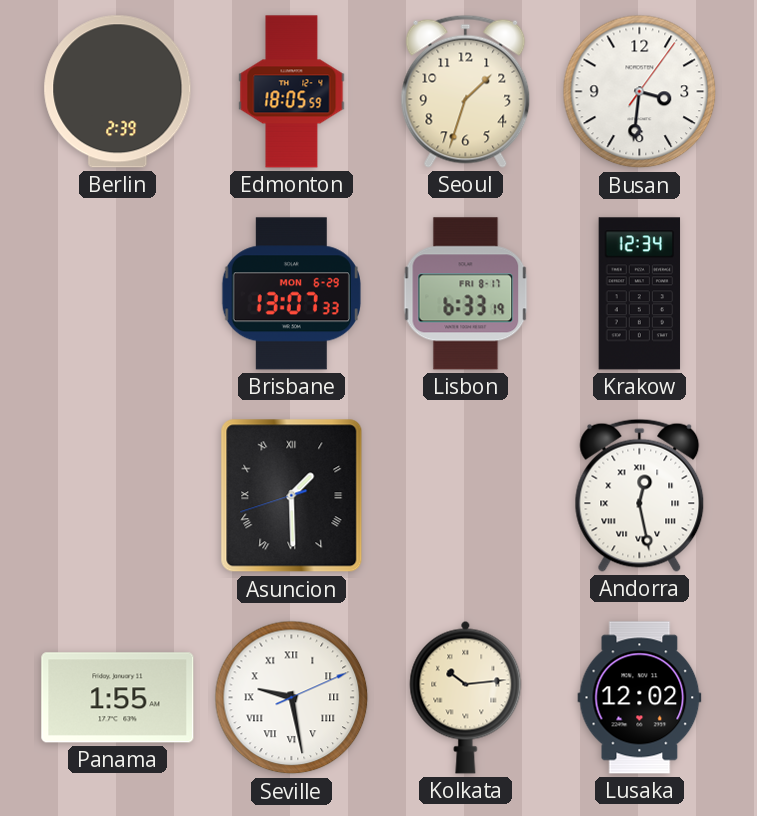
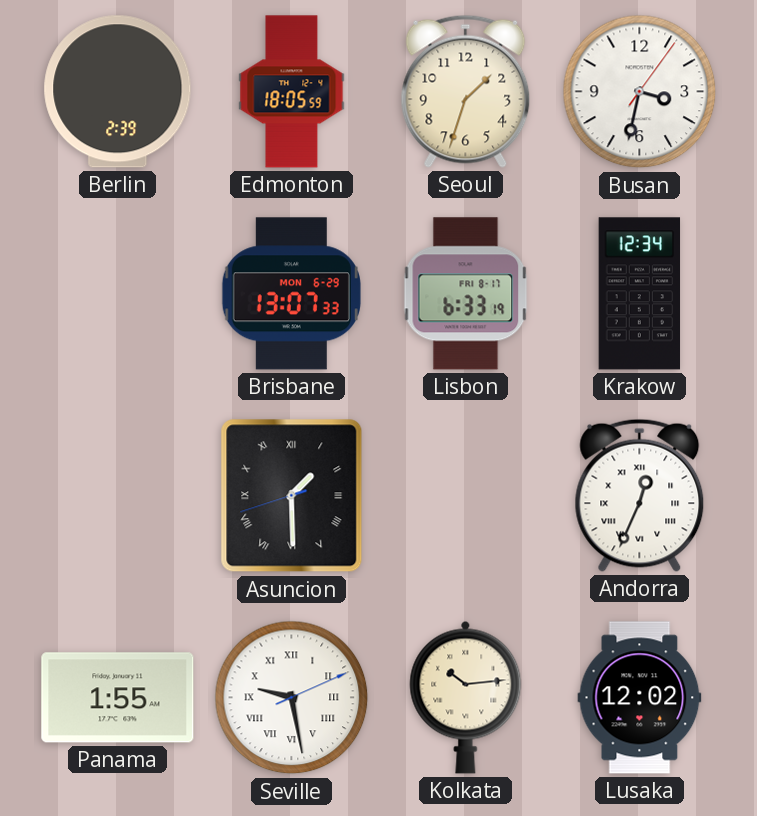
Busan: 3:31 -> 3:32
Andorra: 12:28 -> 12:34
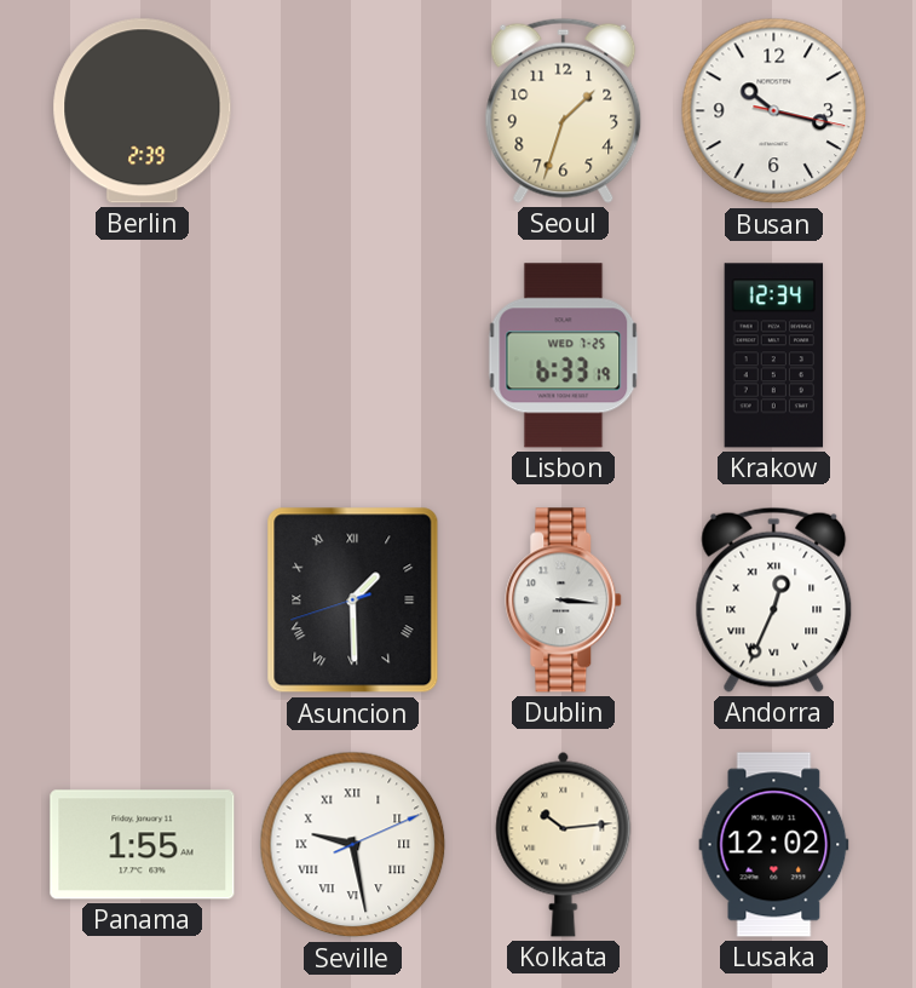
Edmonton: 18:05 -> none
Busan: 3:32 -> 10:17
Brisbane: 13:07 -> none
Lisbon date: FRI 8-17 -> WED 7-25
Dublin: none -> 3:16
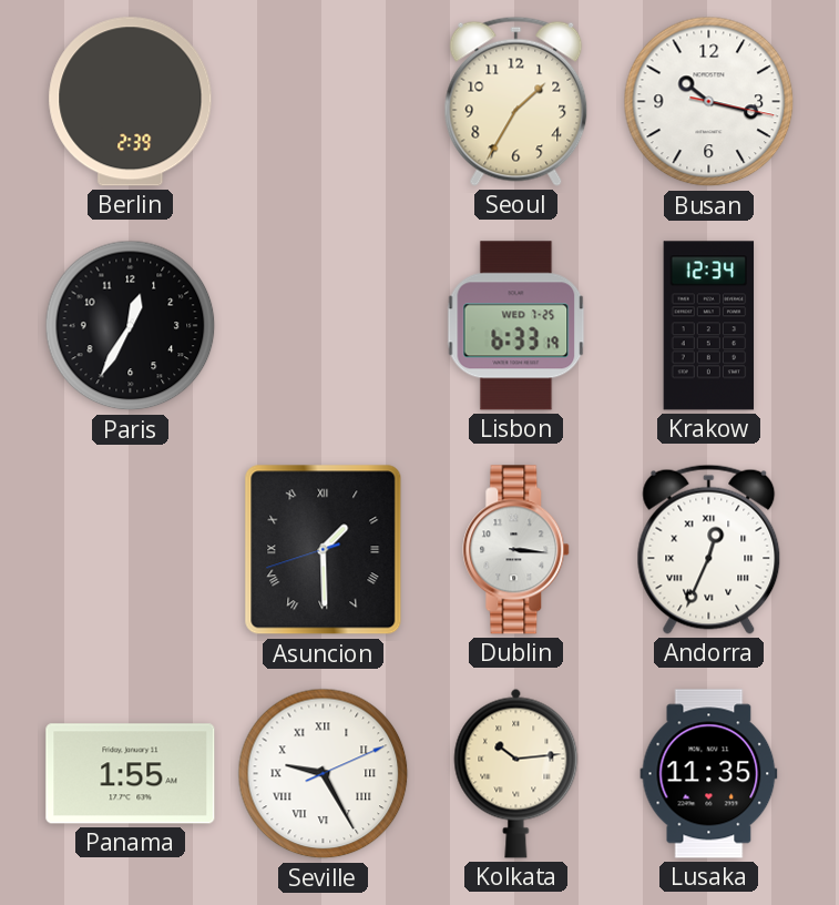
Seoul: 1:33 -> 1:35
Paris: none -> 12:35
Seville: 9:28 -> 9:25
Lusaka: 12:02 -> 11:35
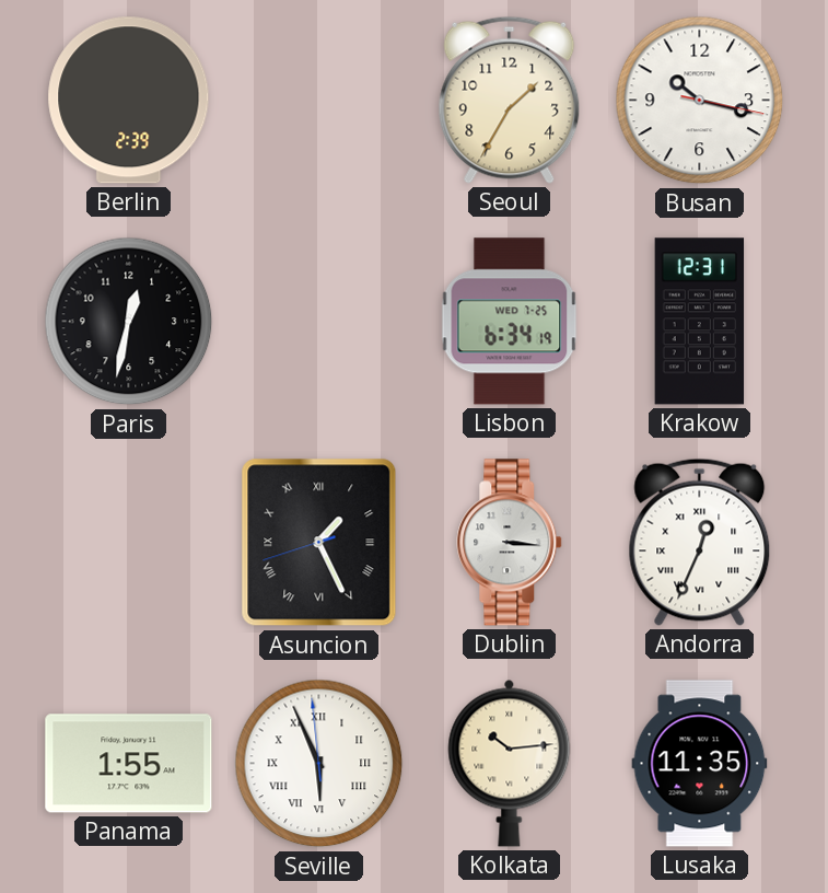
Paris: 12:35 -> 12:32
Lisbon: 6:33 -> 6:34
Krakow: 12:34 -> 12:31
Asuncion: 1:29 -> 1:25
Seville: 9:25 -> 5:55
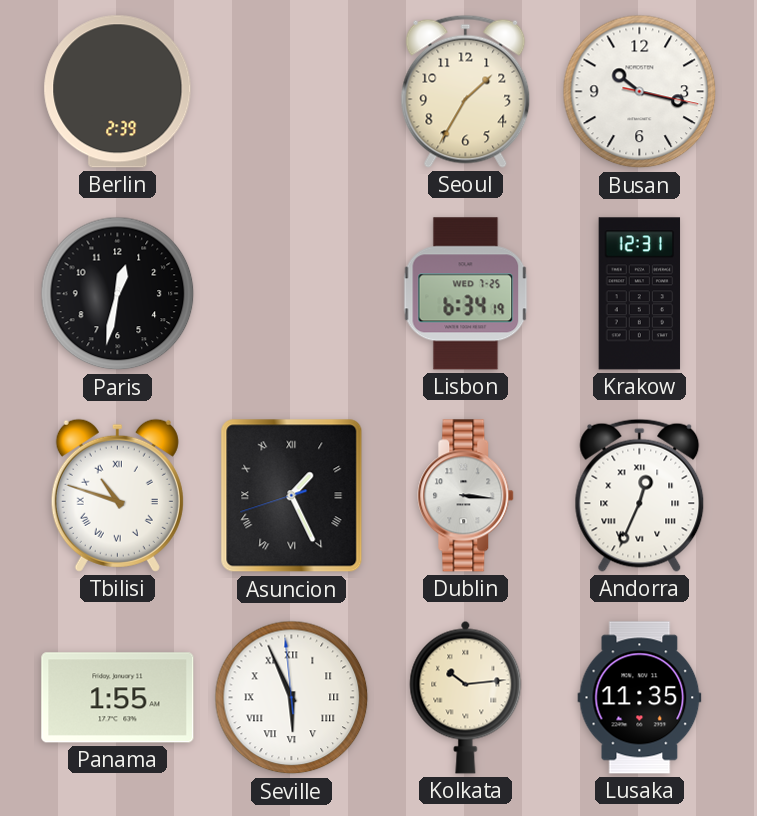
Tbilisi: none -> 10:48
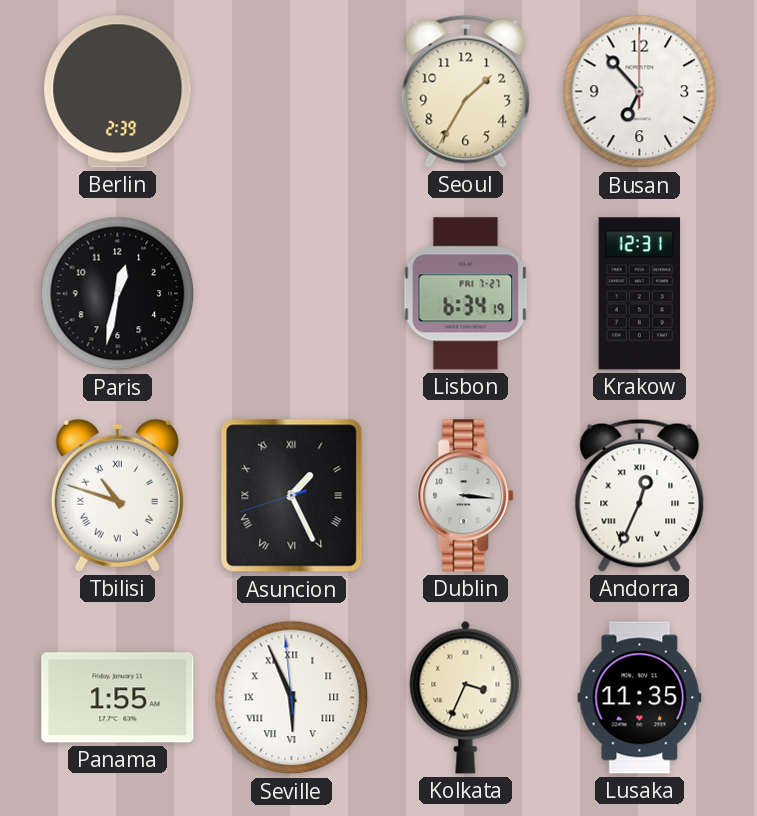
Busan: 10:17 -> 6:53
Lisbon date: WED 7-25 -> FRI 7-27
Kolkata: 10:14 -> 3:34
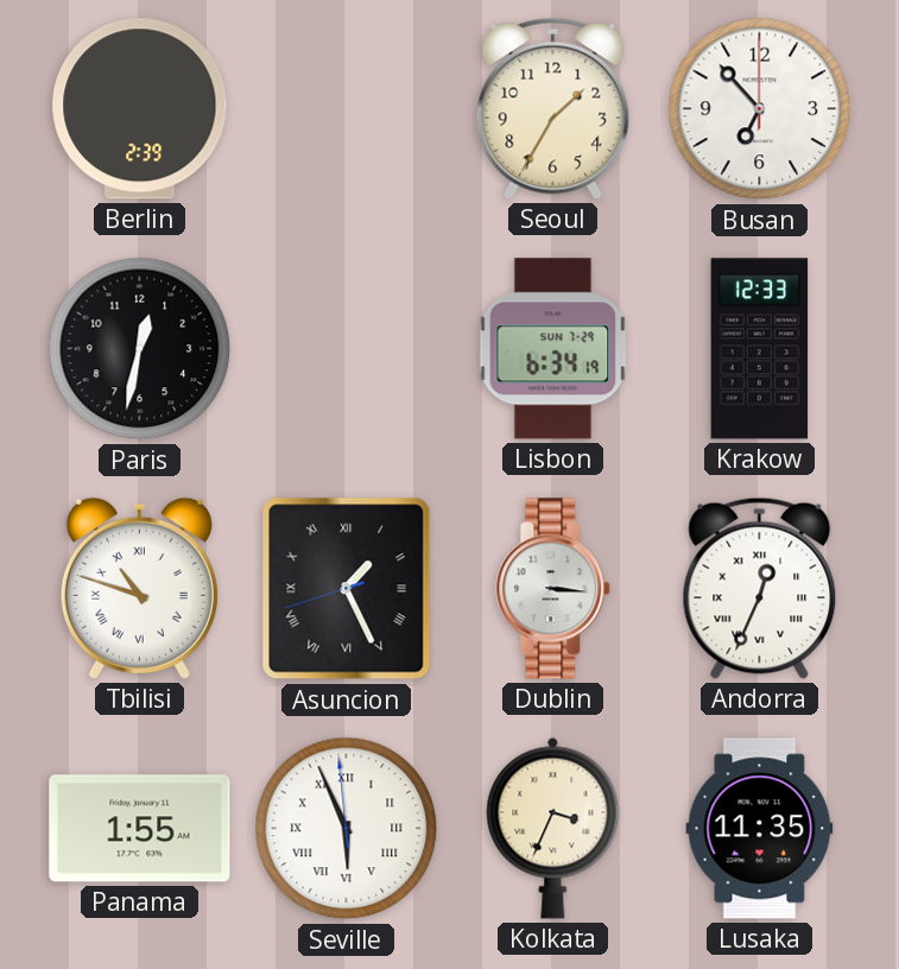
Lisbon date: FRI 7-27 -> SUN 7-29
Krakow: 12:31 -> 12:33
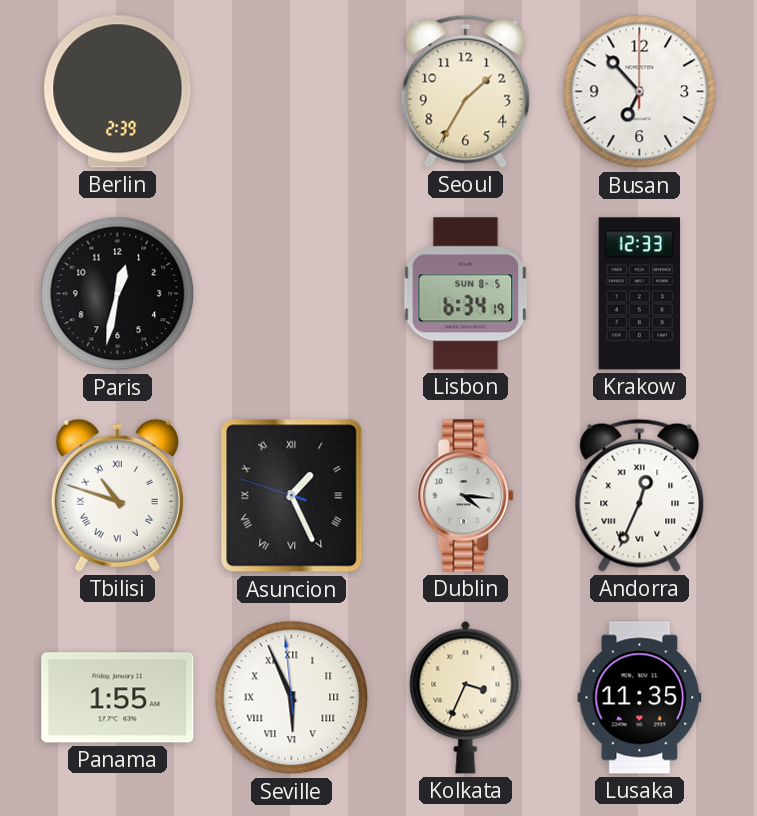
Lisbon date: SUN 7-29 -> SUN 8-5
Asuncion: 1:25:42 -> 1:25:48
Dublin: 3:16 -> 4:16
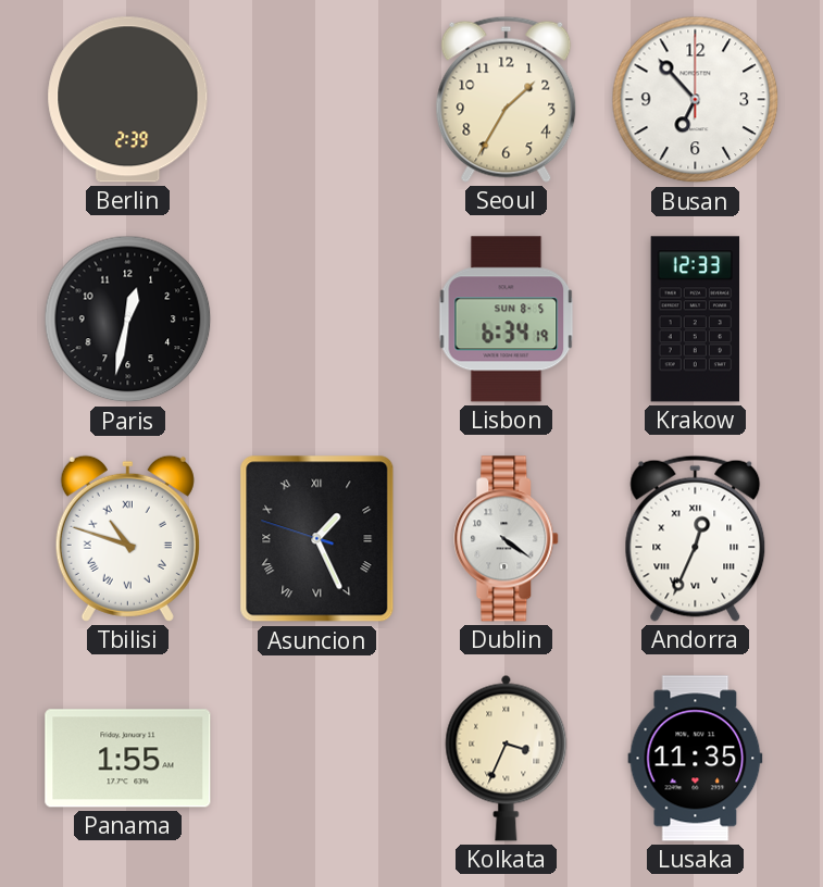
Dublin: 4:16 -> 4:21
Seville: 5:55 -> none
